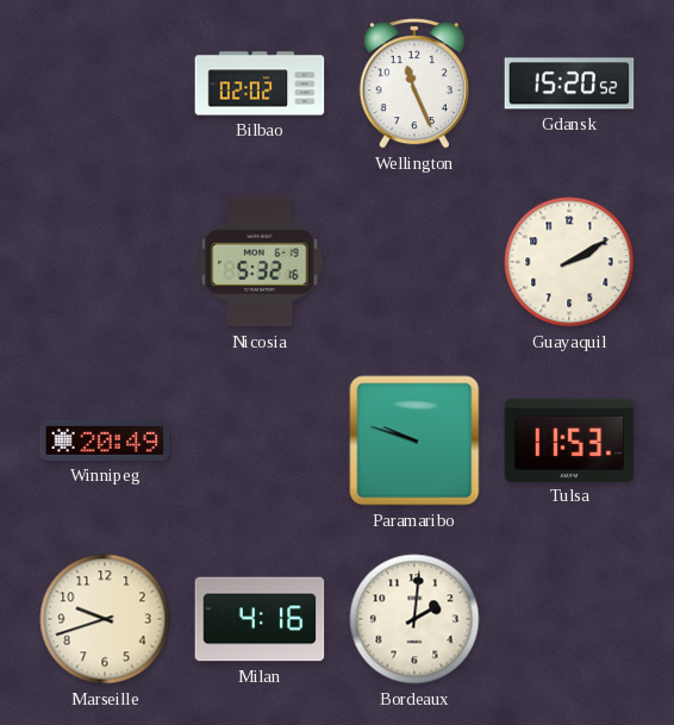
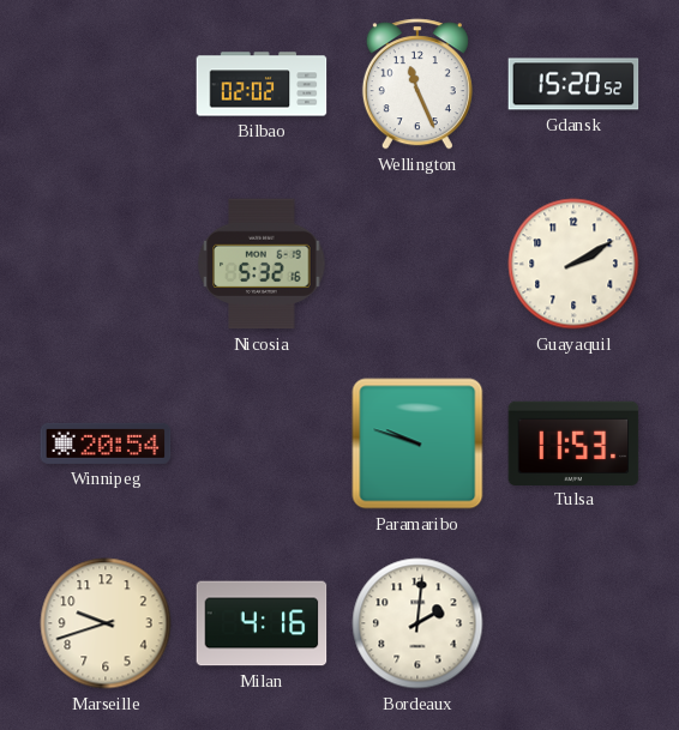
Winnipeg: 20:49 -> 20:54
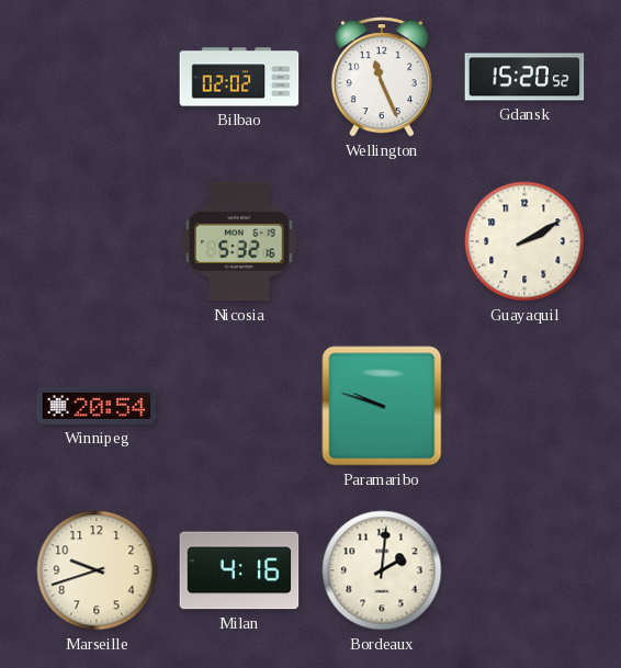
Tulsa: 11:53 -> none
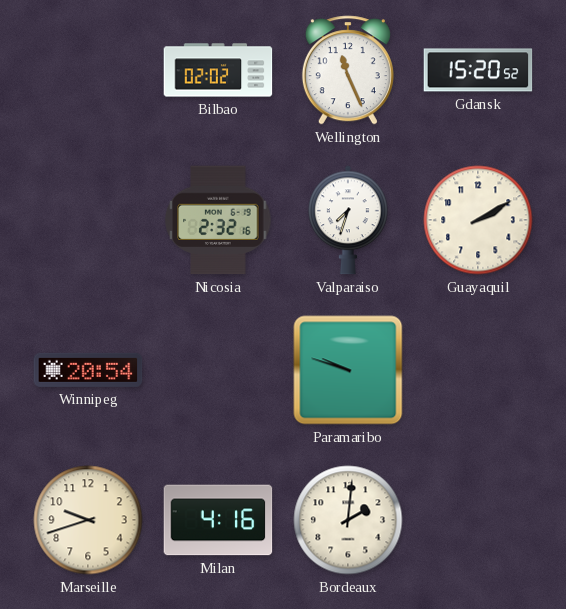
Nicosia: 5:32 -> 2:32
Valparaiso: none -> 7:33
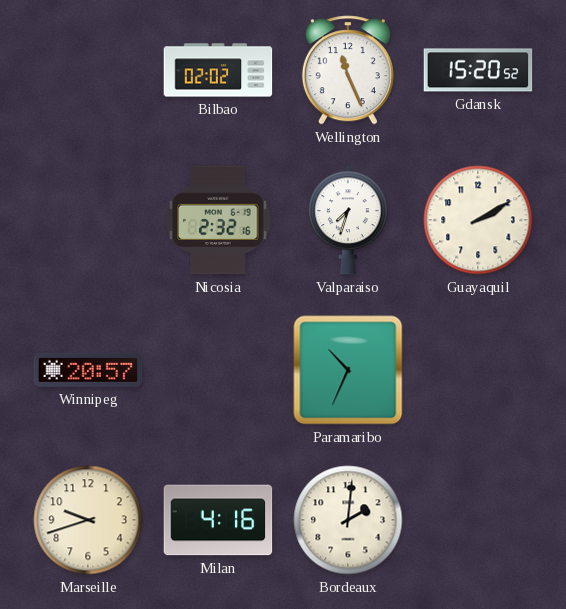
Winnipeg: 20:54 -> 20:57
Paramaribo: 9:48 -> 10:34
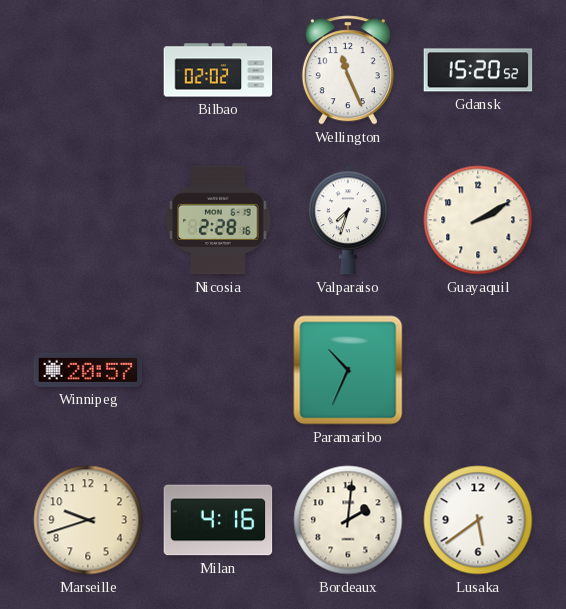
Nicosia: 2:32 -> 2:28
Lusaka: none -> 5:39
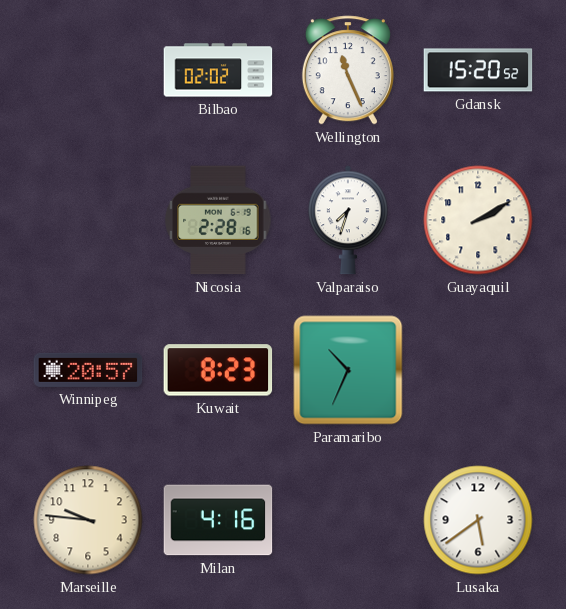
Kuwait: none -> 8:23
Marseille: 9:42 -> 9:46
Bordeaux: 2:01 -> none
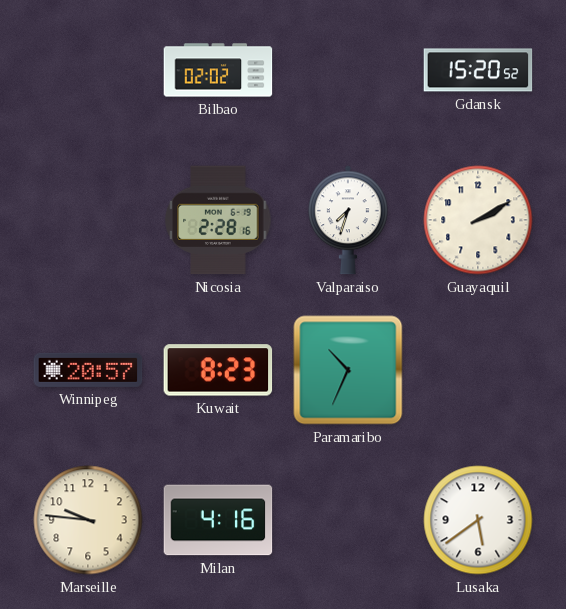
Wellington: 11:26 -> none
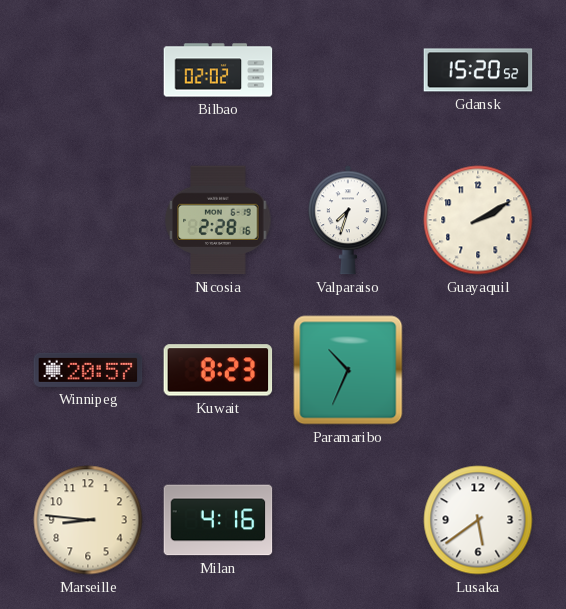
Marseille: 9:46 -> 8:46
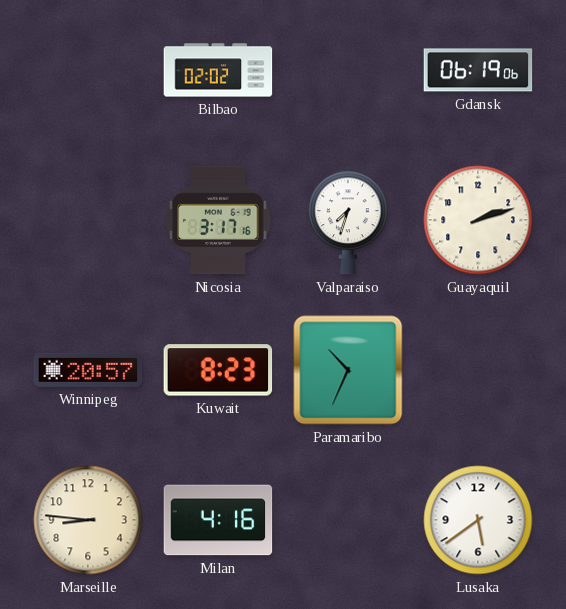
Gdansk: 15:20 -> 06:19
Nicosia: 2:28 -> 3:17
Guayaquil: 2:10 -> 2:12
